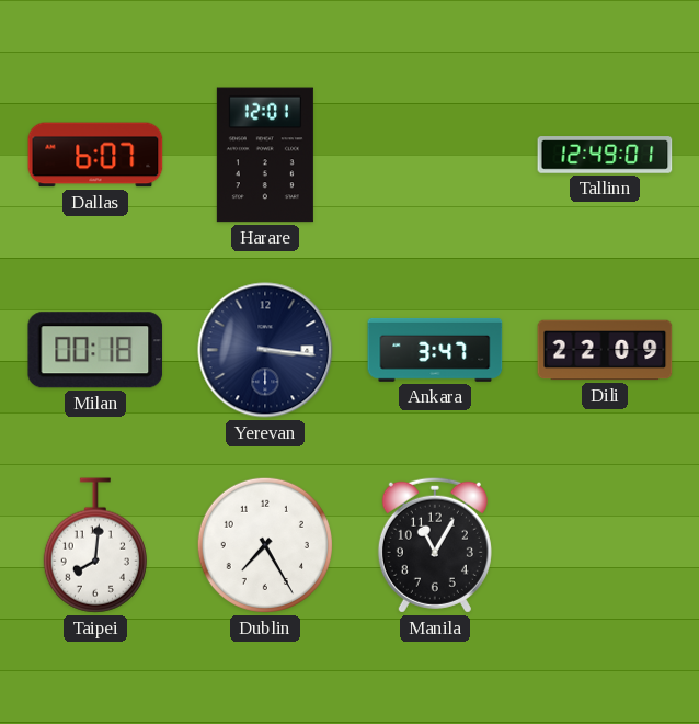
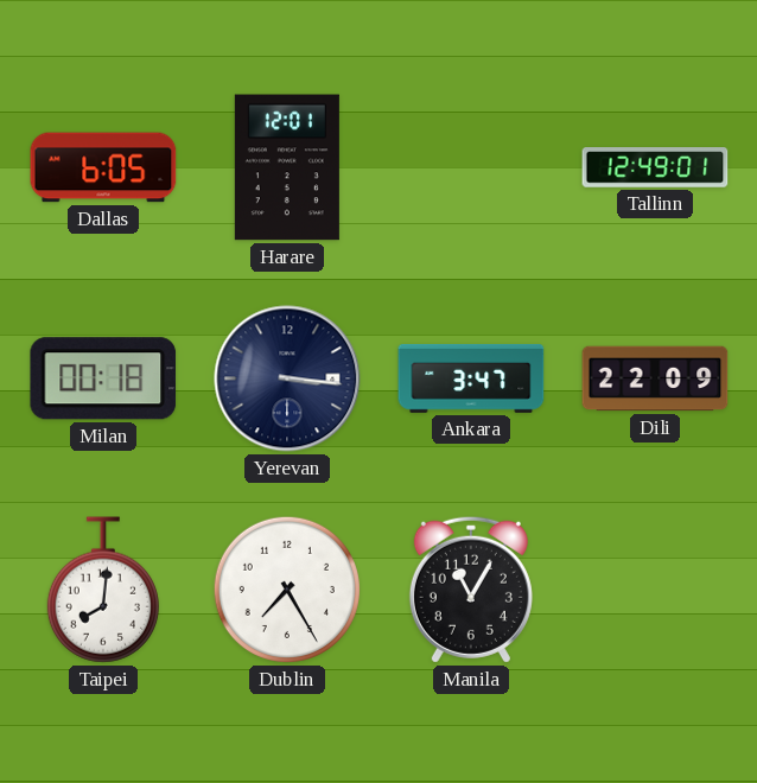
Dallas: 6:07 -> 6:05
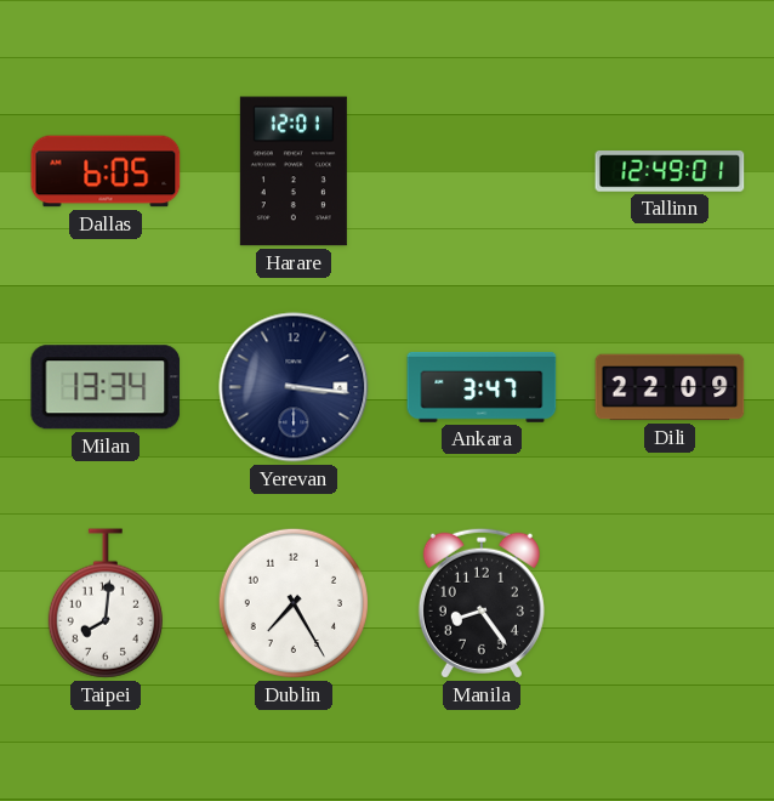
Milan: 00:18 -> 13:34
Manila: 11:05 -> 8:24
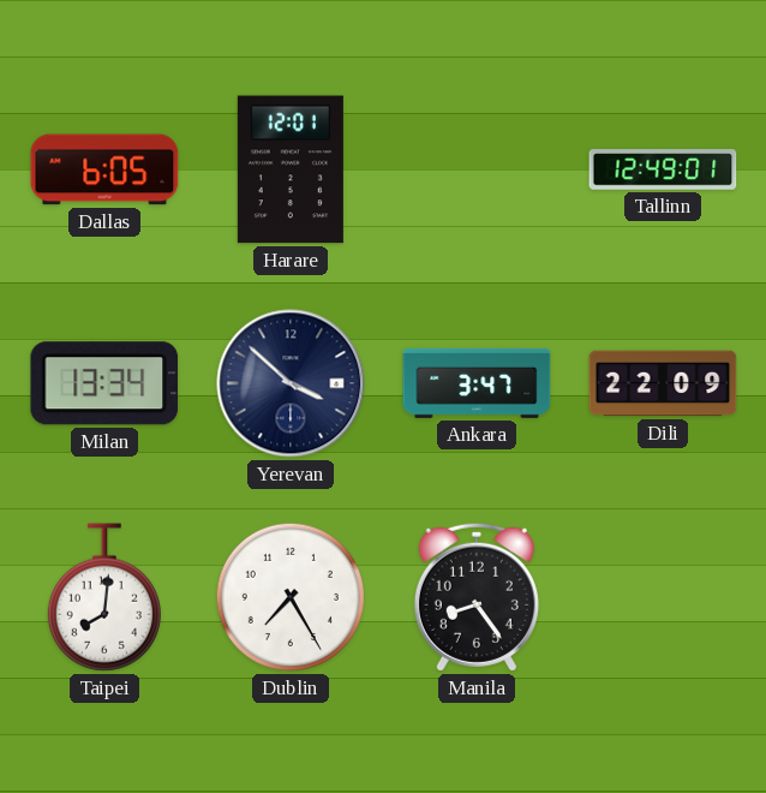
Yerevan: 3:16 -> 3:52
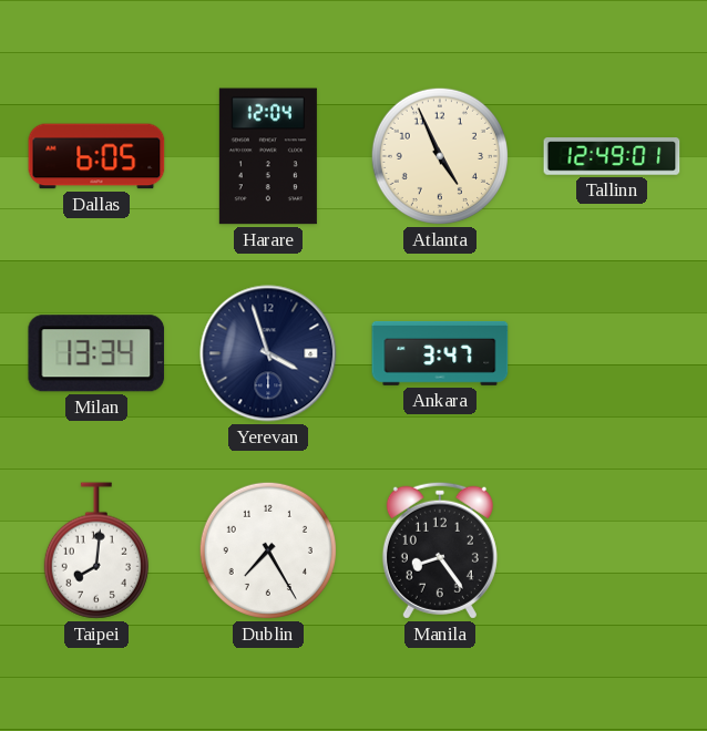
Harare: 12:01 -> 12:04
Atlanta: none -> 4:56
Yerevan: 3:52 -> 3:57
Dili: 22:09 -> none
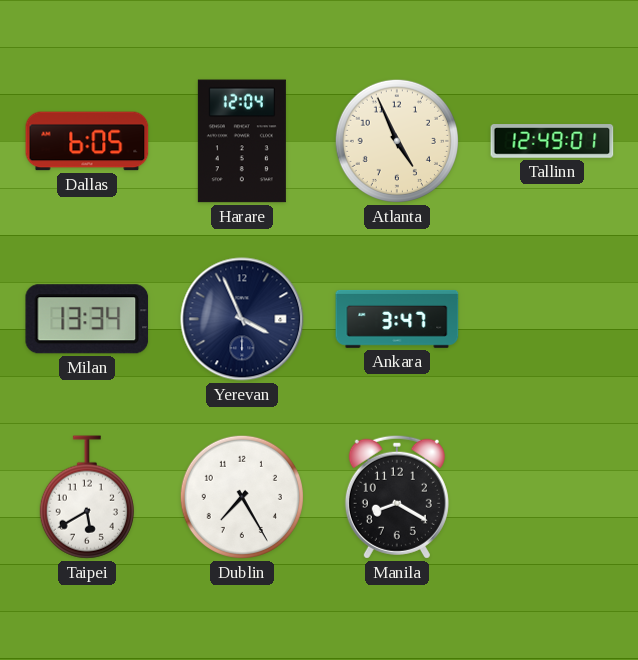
Yerevan: 3:57 -> 3:56
Taipei: 8:01 -> 5:40
Manila: 8:24 -> 8:20
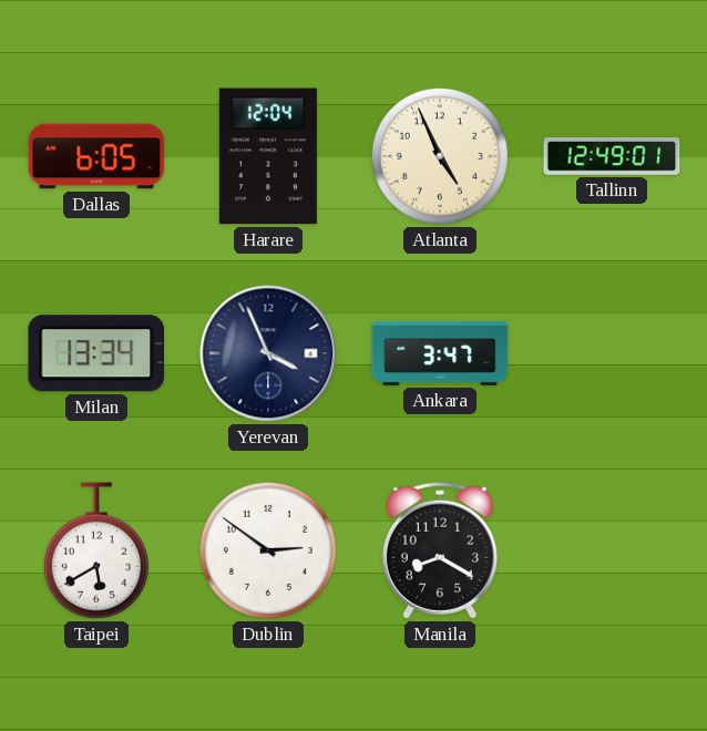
Dublin: 7:25 -> 2:51
